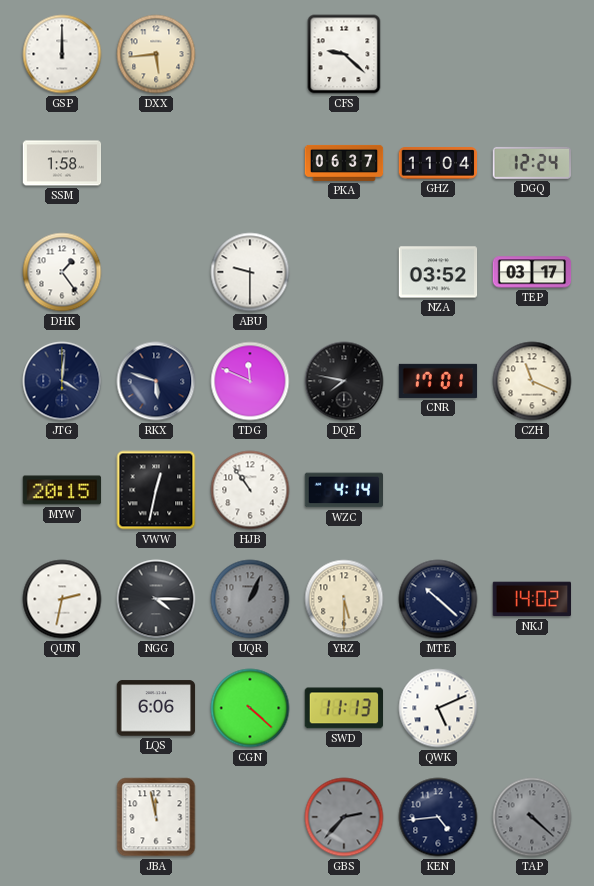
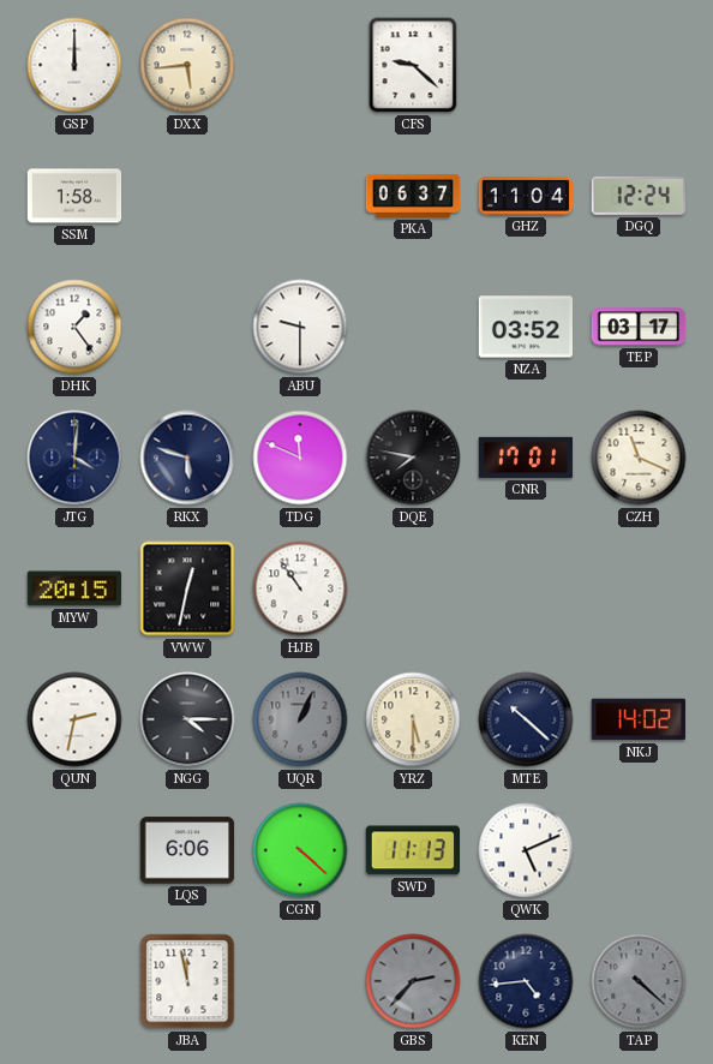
WZC: 4:14 -> none
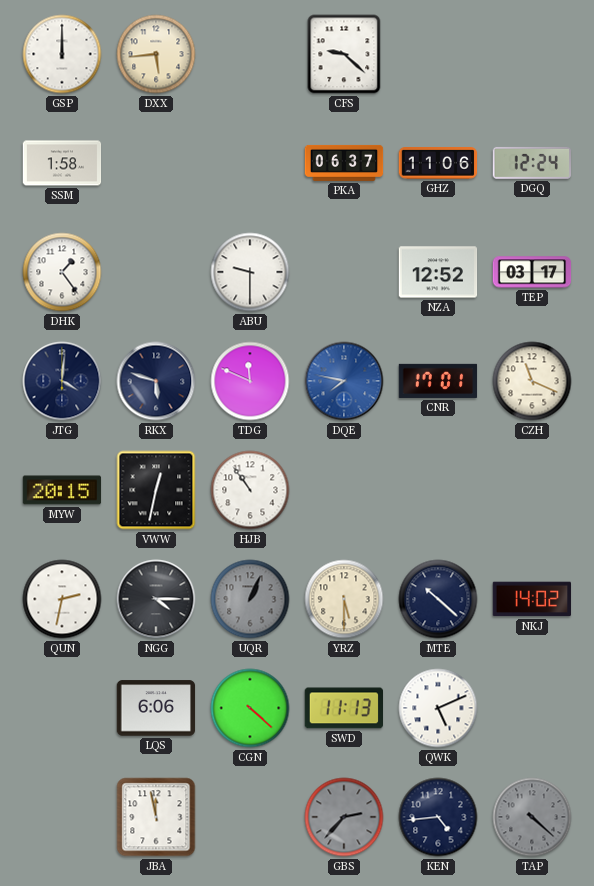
GHZ: 11:04 -> 11:06
NZA: 03:52 -> 12:52
DQE dial: black -> blue
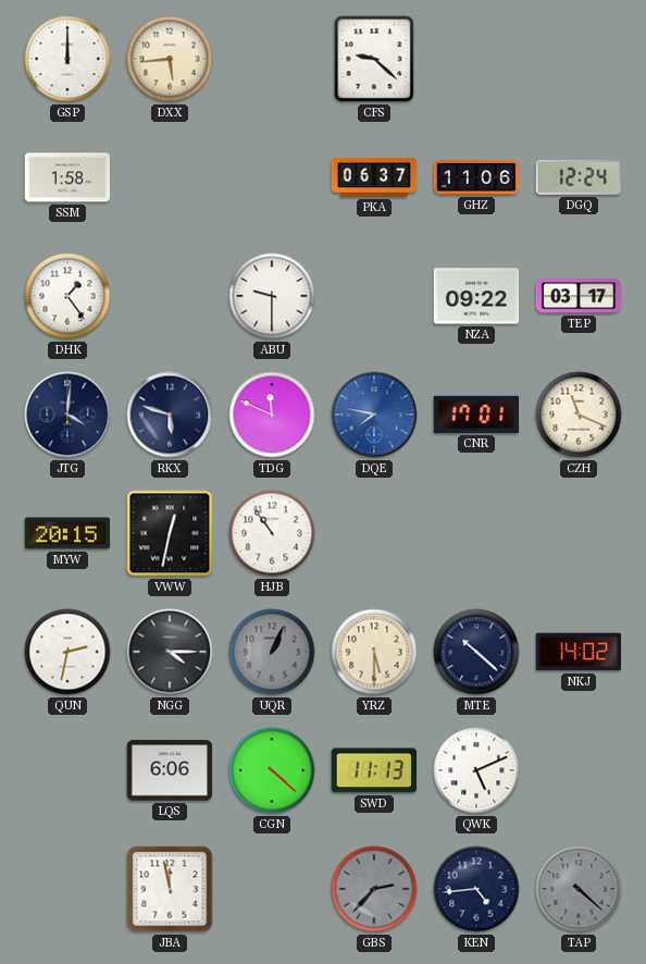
NZA: 12:52 -> 09:22
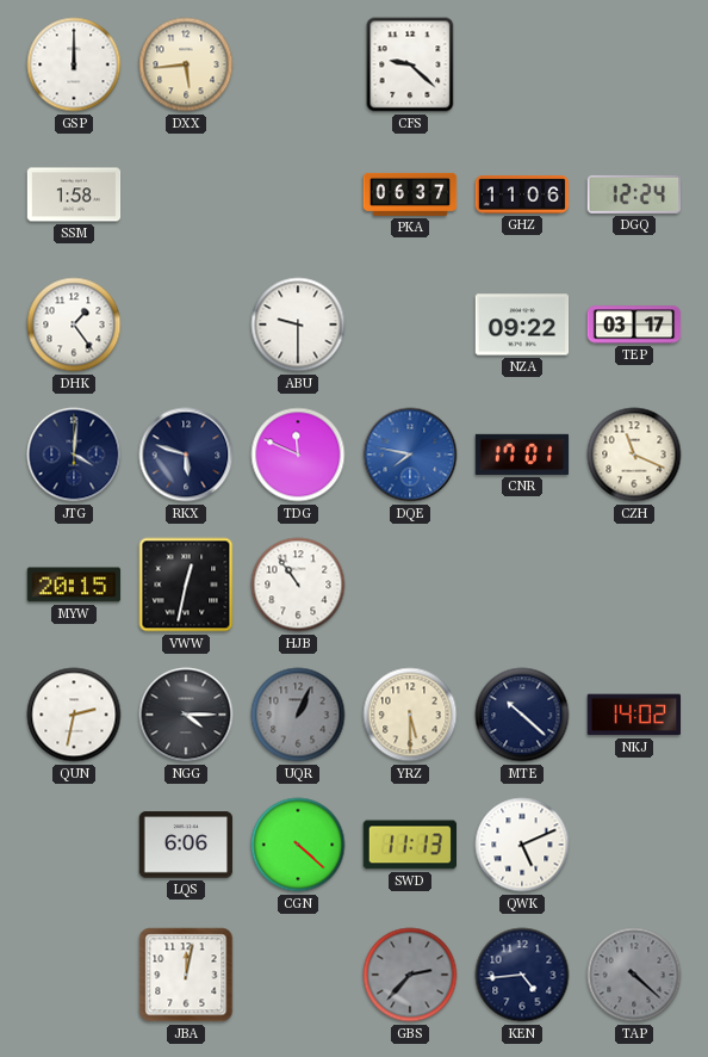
JBA: 11:58 -> 12:02
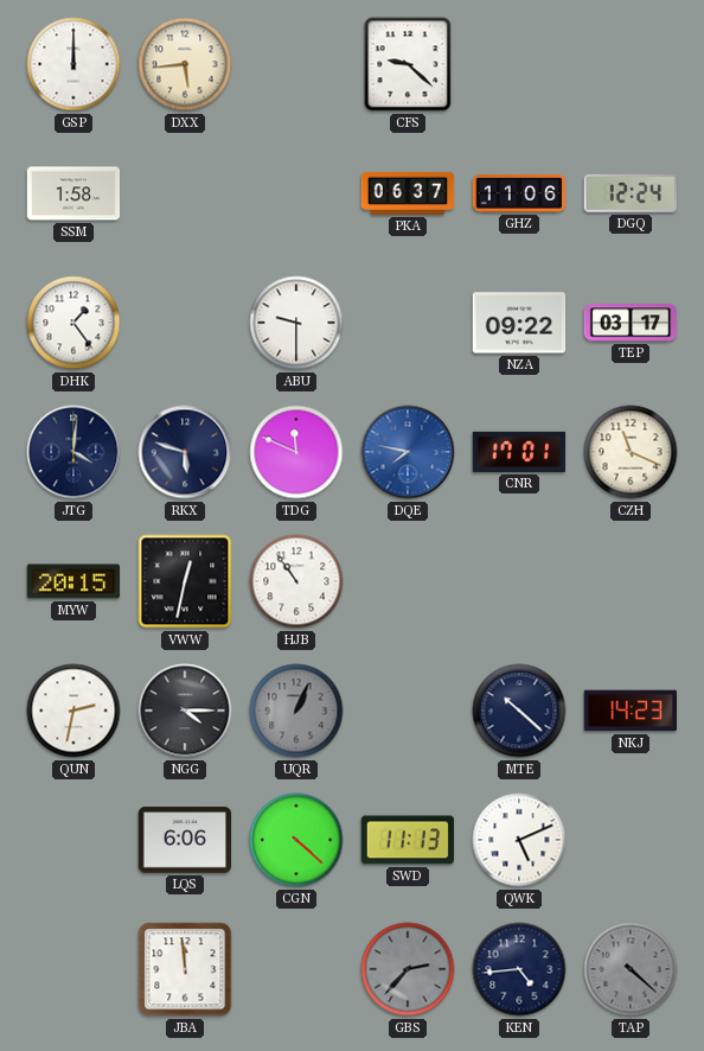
YRZ: 5:30 -> none
NKJ: 14:02 -> 14:23
JBA: 12:02 -> 11:59
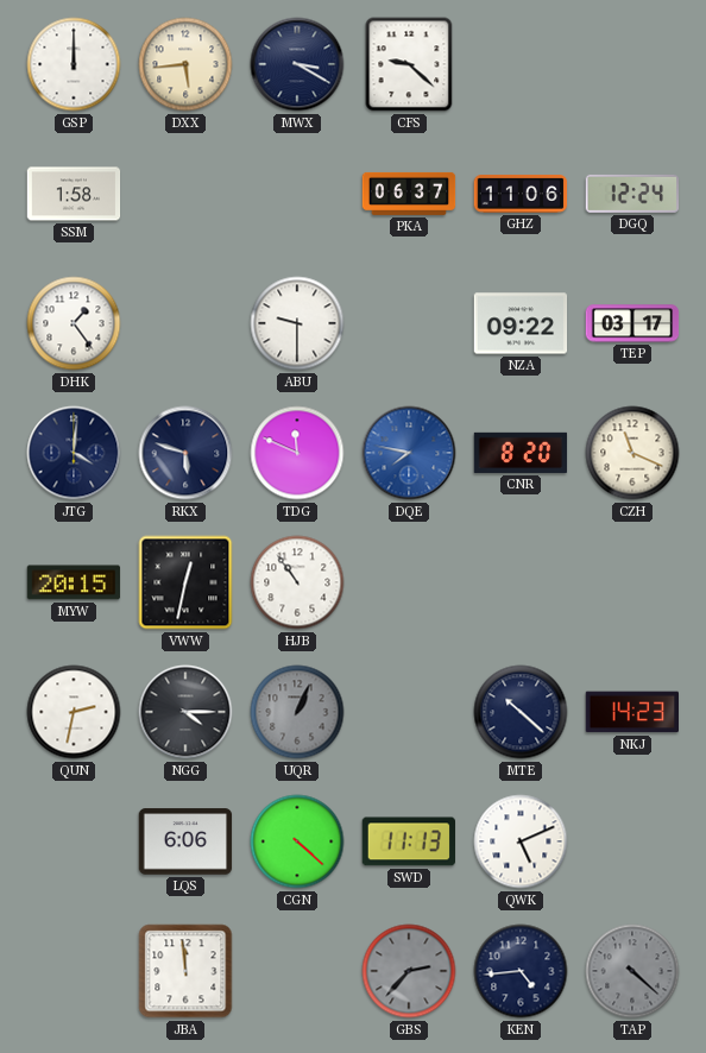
MWX: none -> 3:20
CNR: 17:01 -> 8:20
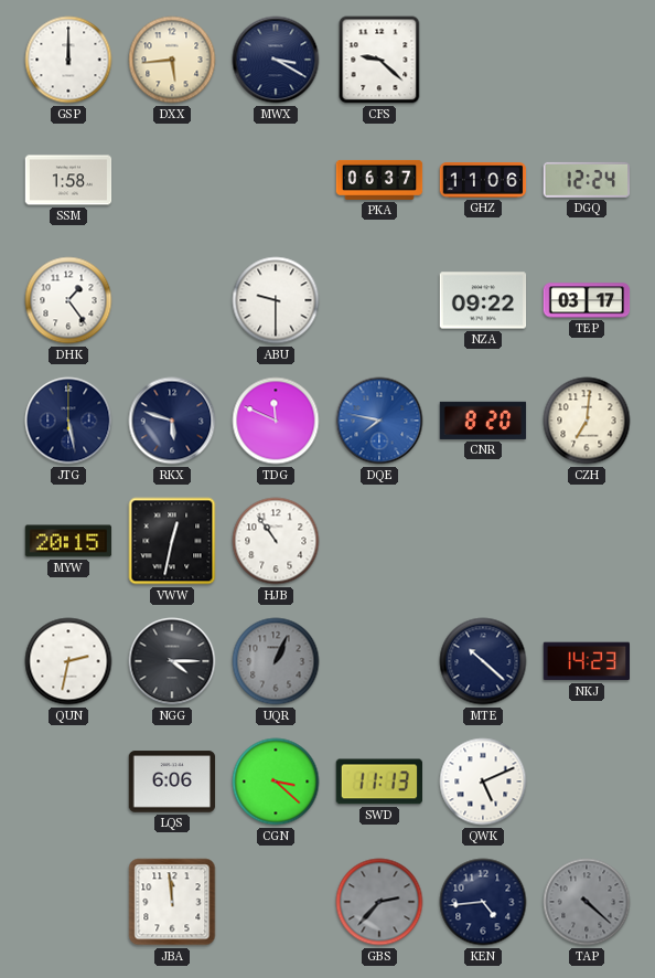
JTG: 4:01 -> 5:28
CZH: 11:19 -> 7:01
CGN: 4:22 -> 3:22
